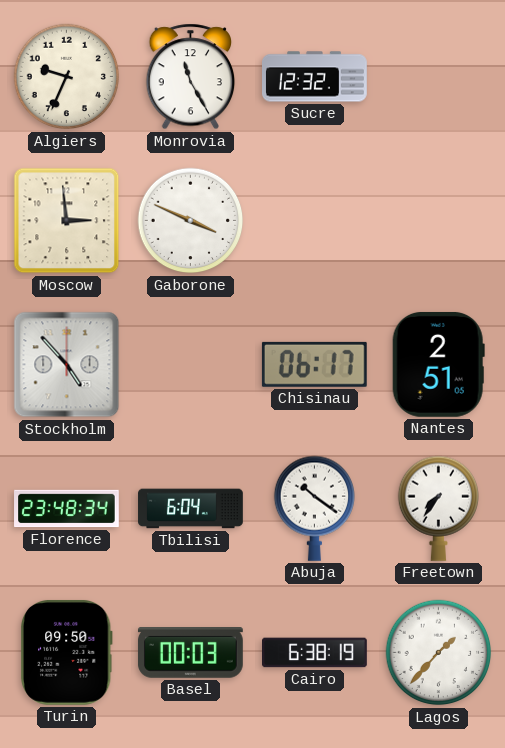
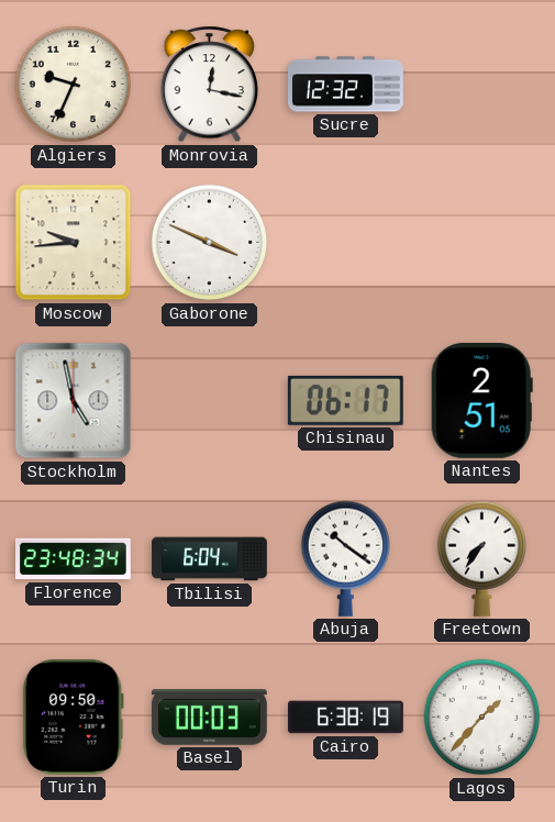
Monrovia: 11:25 -> 12:17
Moscow: 2:59 -> 9:44
Stockholm: 4:53 -> 4:58
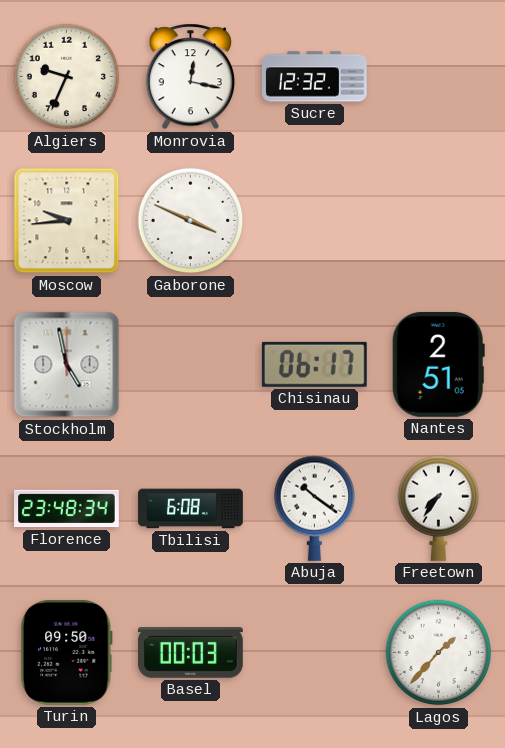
Tbilisi: 6:04 -> 6:08
Cairo: 6:38 -> none
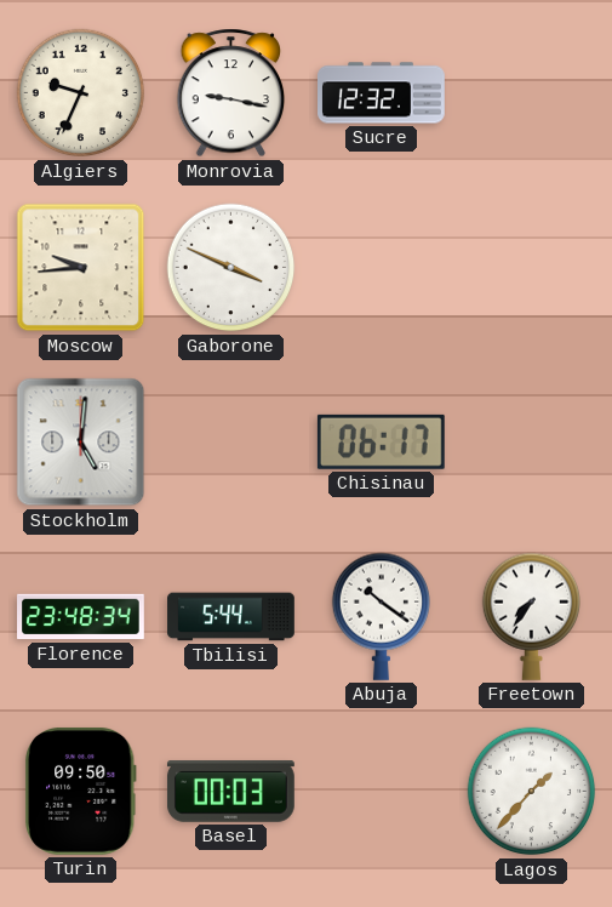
Monrovia: 12:17 -> 9:17
Stockholm: 4:58 -> 5:01
Nantes: 2:51 -> none
Tbilisi: 6:08 -> 5:44
